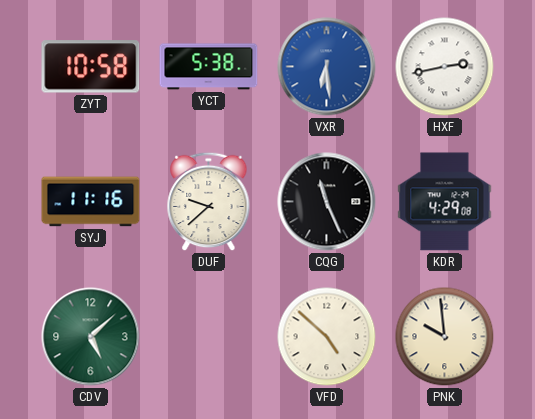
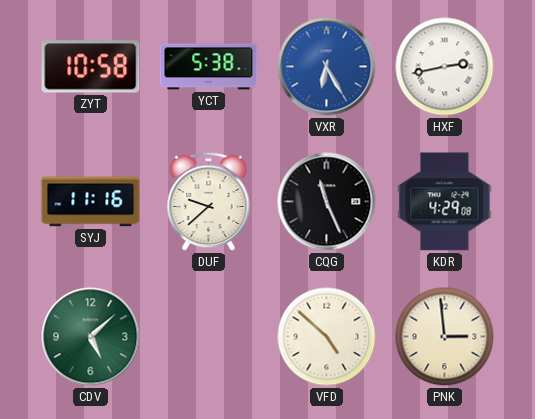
VXR: 6:29 -> 6:25
PNK: 9:59 -> 2:59
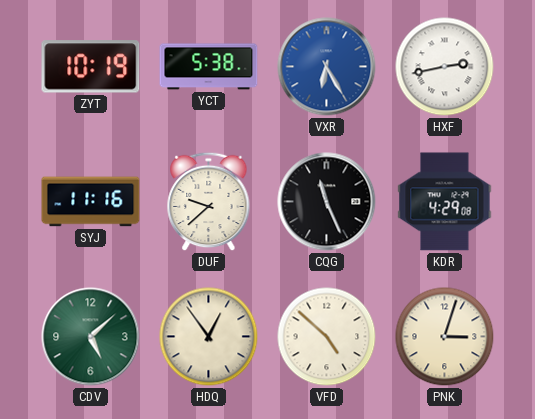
ZYT: 10:58 -> 10:19
HDQ: none -> 12:54
PNK: 2:59 -> 3:03
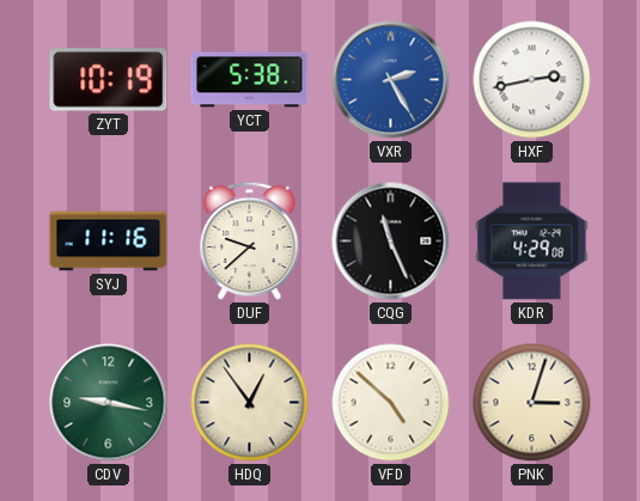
VXR: 6:25 -> 2:25
CDV: 5:08 -> 9:17
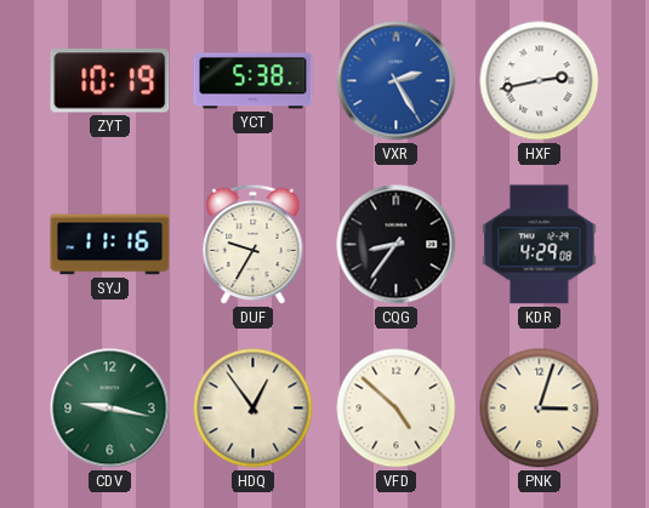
DUF: 9:38 -> 9:35
CQG: 11:26 -> 8:36
